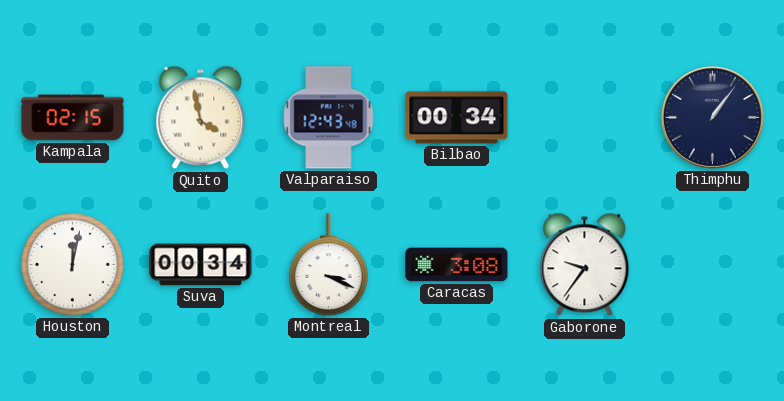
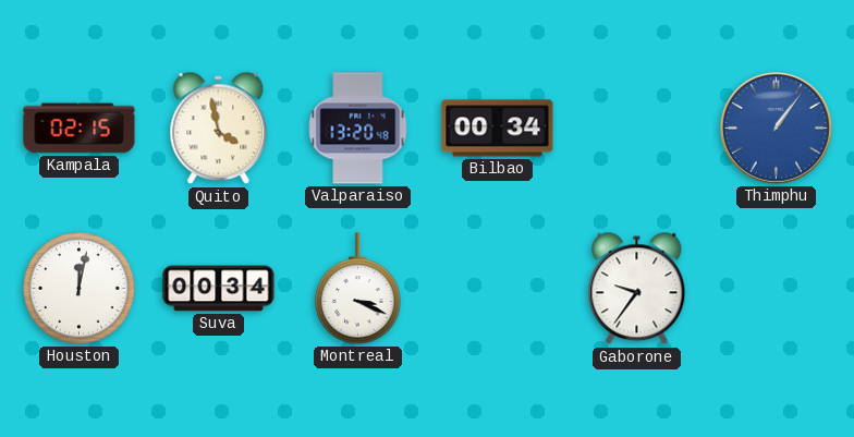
Valparaiso: 12:43 -> 13:20
Thimphu dial: navy -> blue
Caracas: 3:08 -> none
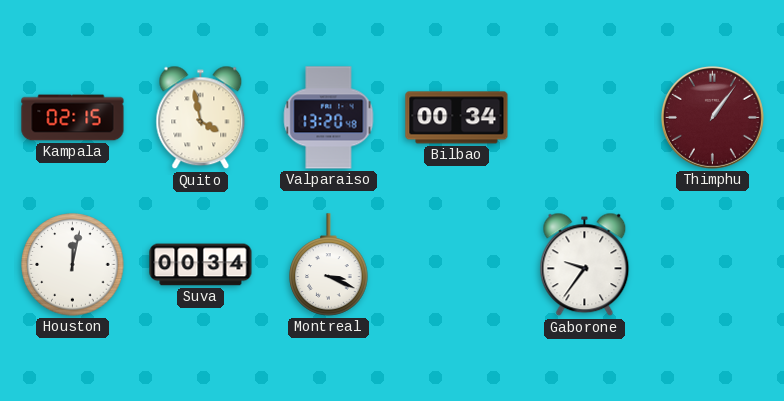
Thimphu dial: blue -> burgundy
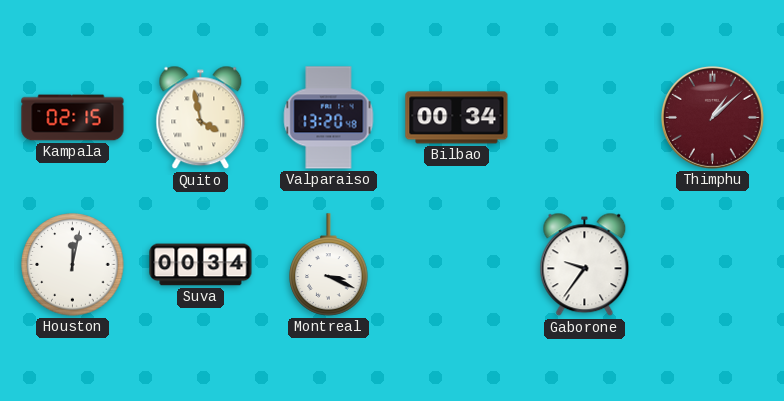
Thimphu: 1:06 -> 1:08
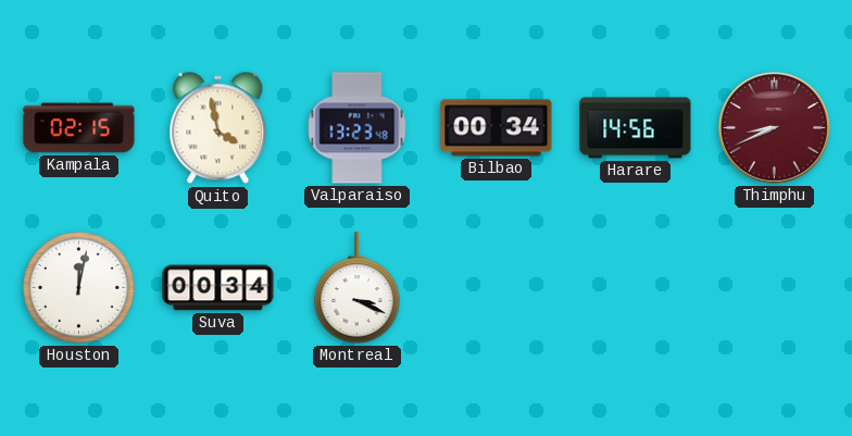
Valparaiso: 13:20 -> 13:23
Harare: none -> 14:56
Thimphu: 1:08 -> 8:41
Gaborone: 9:36 -> none
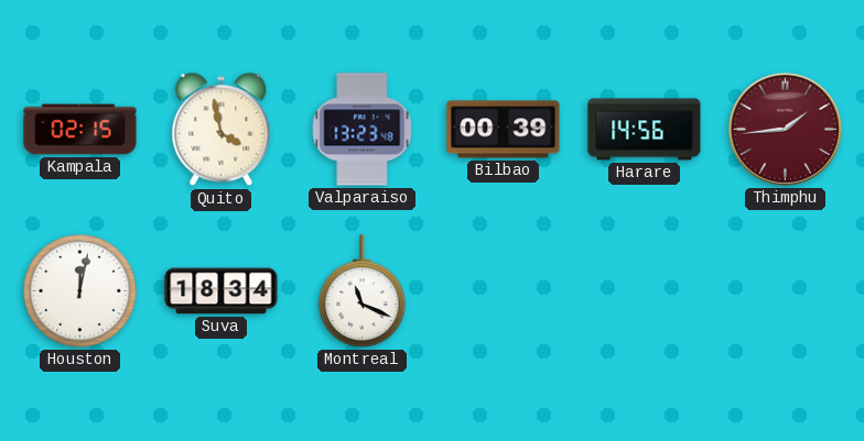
Bilbao: 00:34 -> 00:39
Thimphu: 8:41 -> 1:44
Suva: 00:34 -> 18:34
Montreal: 3:19 -> 11:19
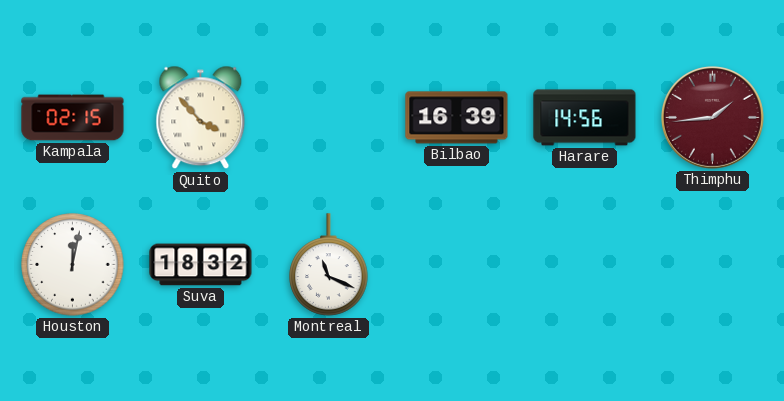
Quito: 3:58 -> 3:53
Valparaiso: 13:23 -> none
Bilbao: 00:39 -> 16:39
Suva: 18:34 -> 18:32
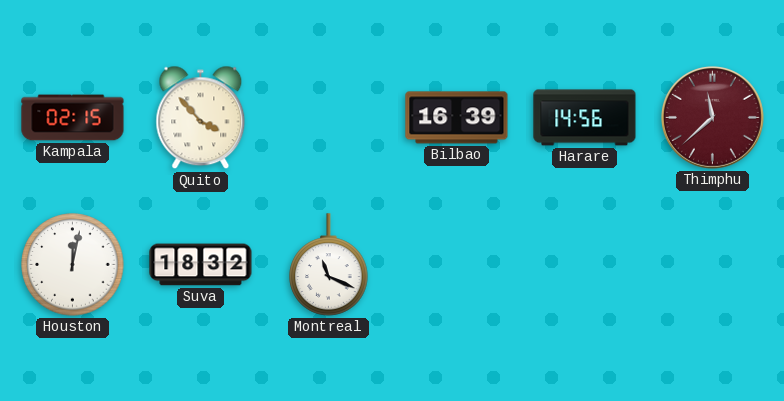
Thimphu: 1:44 -> 11:38
